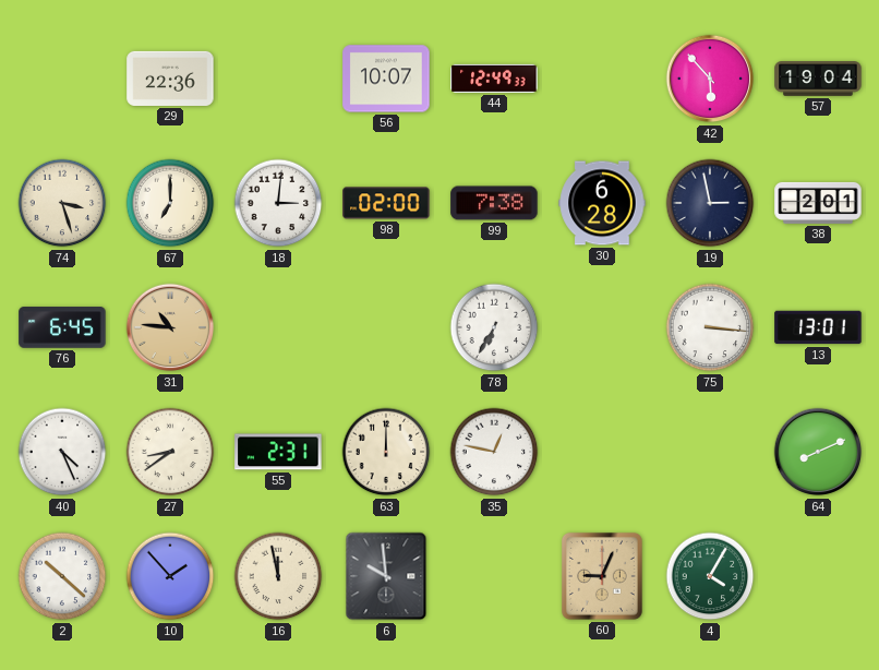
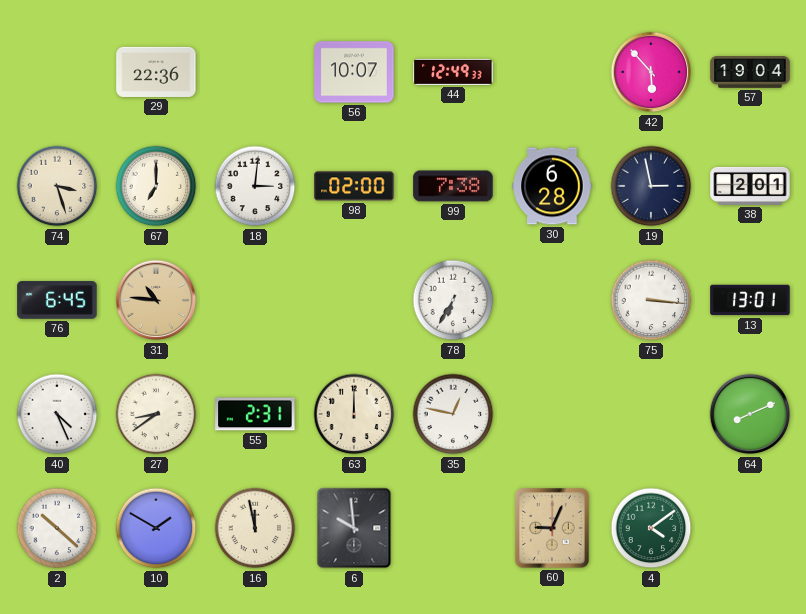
10: 1:53 -> 1:50
4: 4:05 -> 4:09
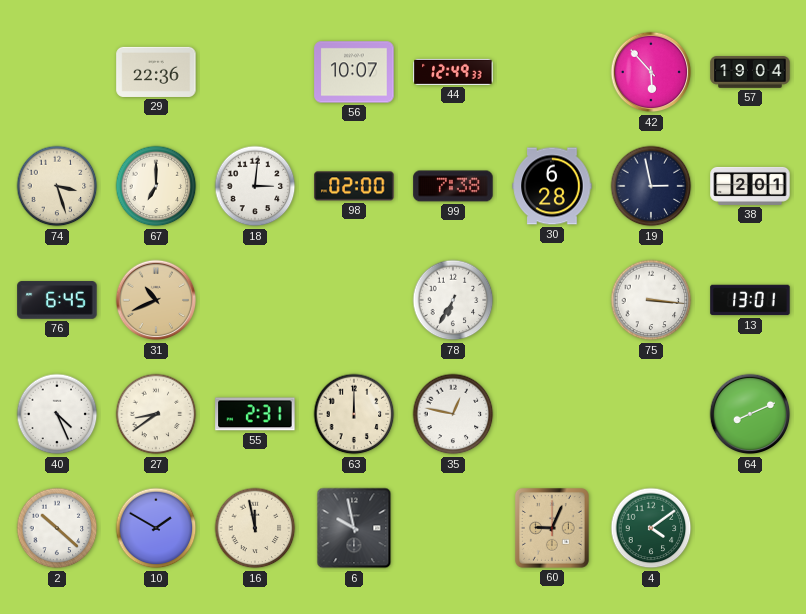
31: 10:46 -> 10:41
6: 9:59 -> 9:58
